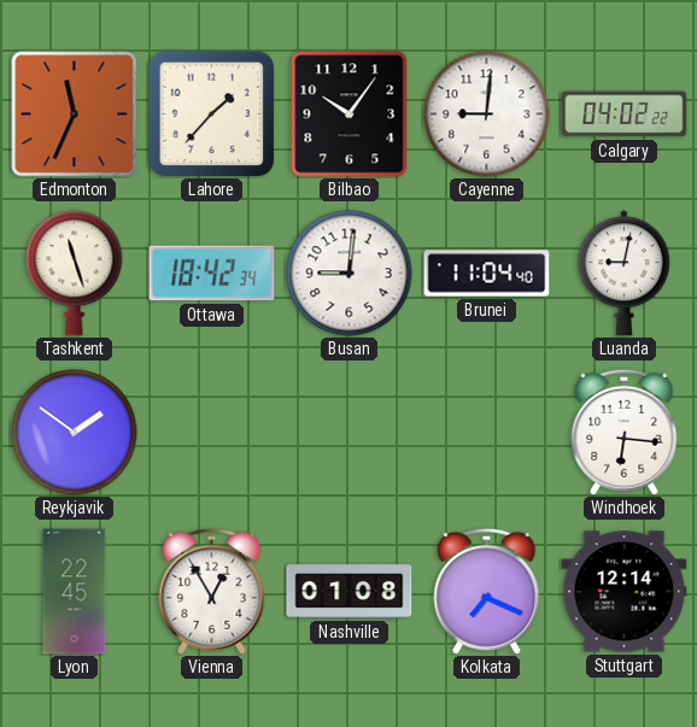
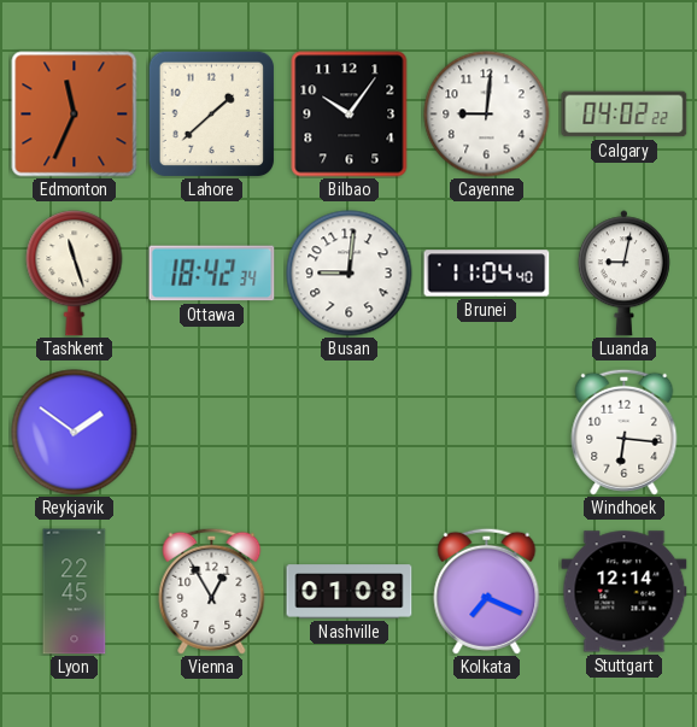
Lahore: 1:37 -> 1:38
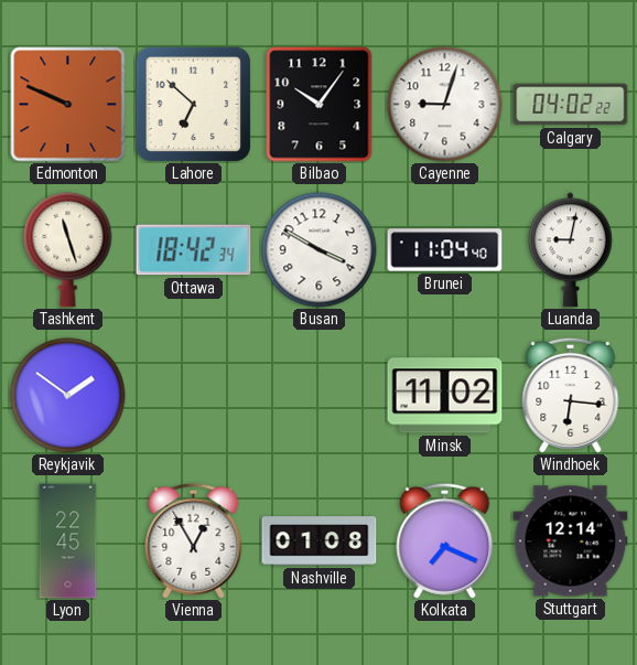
Edmonton: 11:34 -> 9:49
Lahore: 1:38 -> 6:52
Cayenne: 9:01 -> 9:03
Busan: 9:01 -> 3:50
Minsk: none -> 11:02
